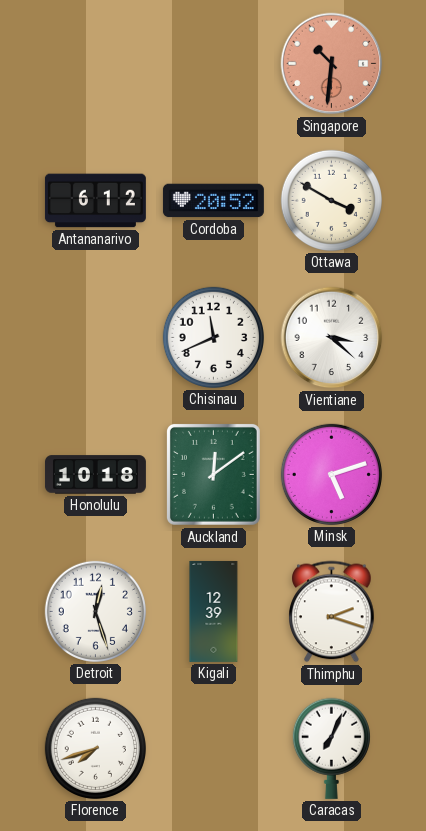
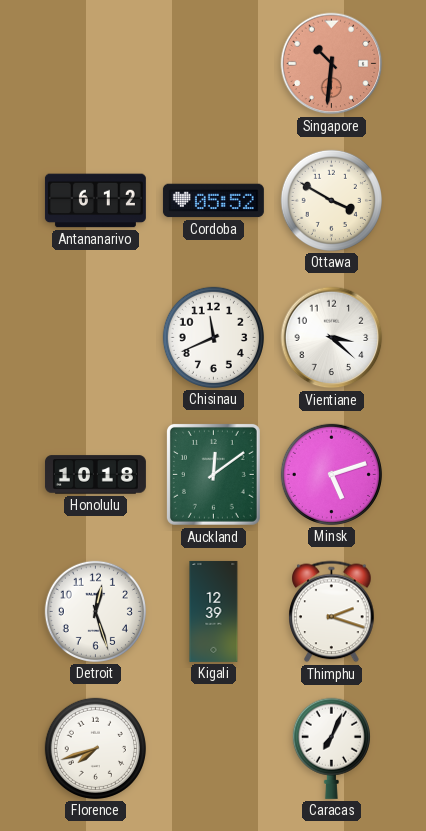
Cordoba: 20:52 -> 05:52
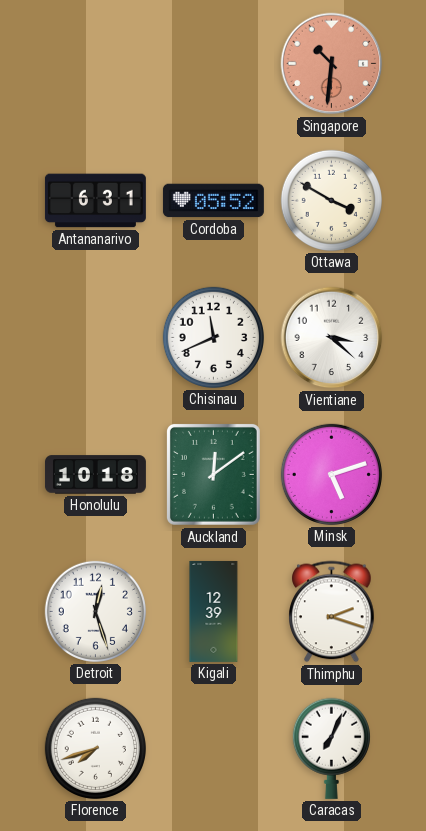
Antananarivo: 6:12 -> 6:31
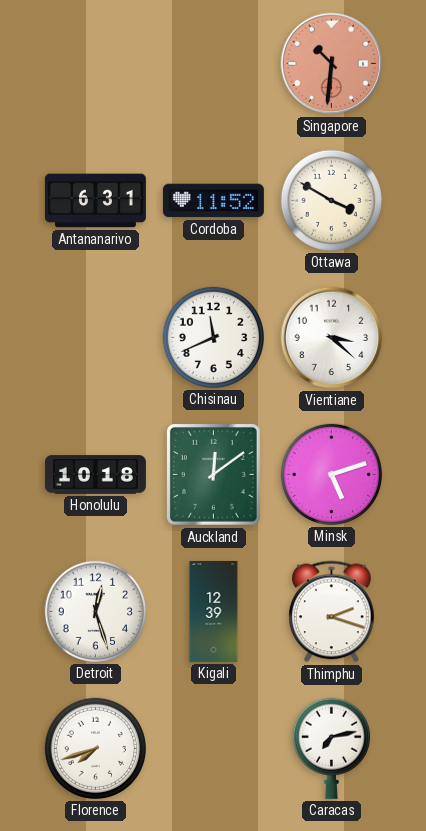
Cordoba: 05:52 -> 11:52
Caracas: 7:04 -> 7:13
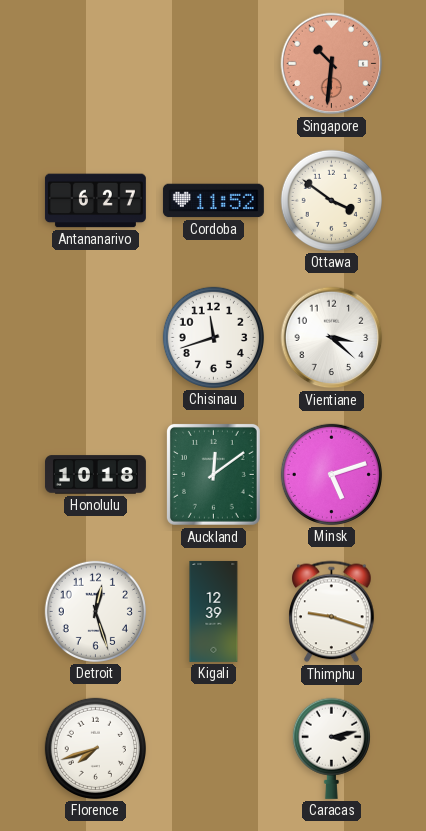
Antananarivo: 6:31 -> 6:27
Ottawa: 3:50 -> 3:51
Chisinau: 11:41 -> 11:42
Thimphu: 2:18 -> 9:18
Caracas: 7:13 -> 3:13
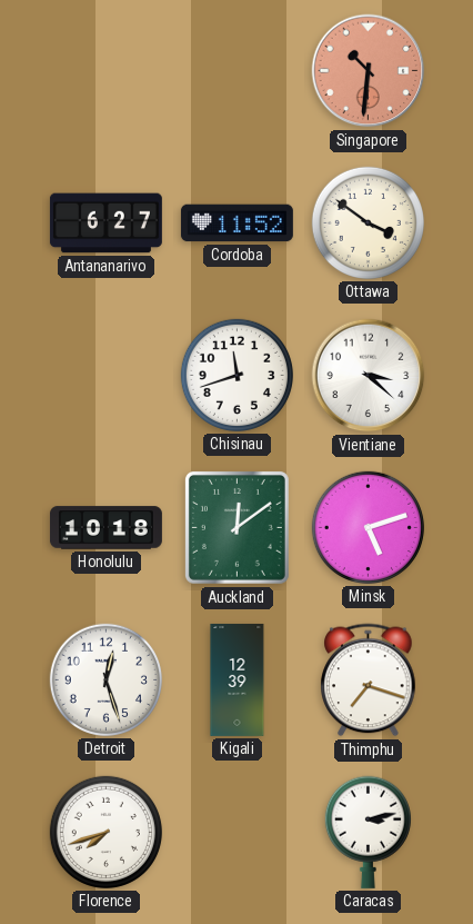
Thimphu: 9:18 -> 7:18
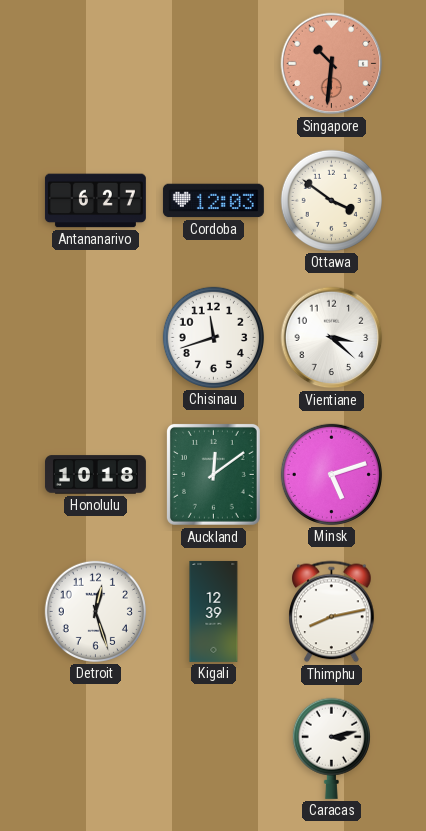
Cordoba: 11:52 -> 12:03
Thimphu: 7:18 -> 8:13
Florence: 7:42 -> none
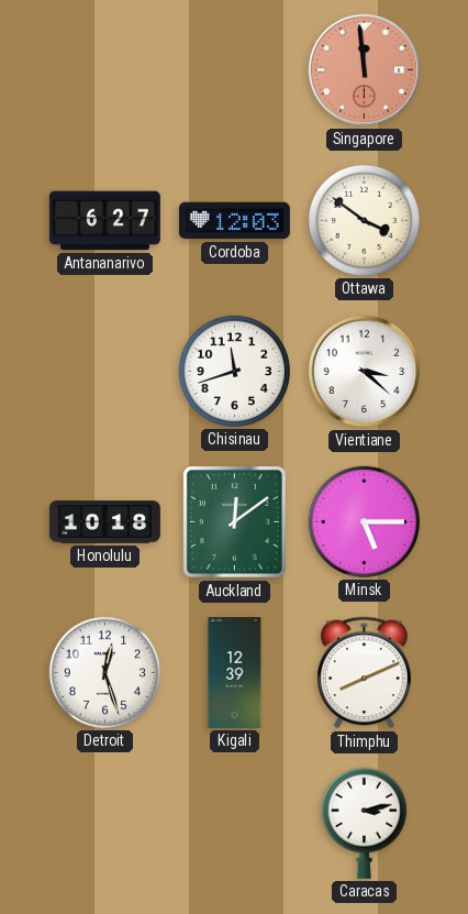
Singapore: 10:31 -> 11:59
Minsk: 5:12 -> 5:15
Thimphu: 8:13 -> 8:11
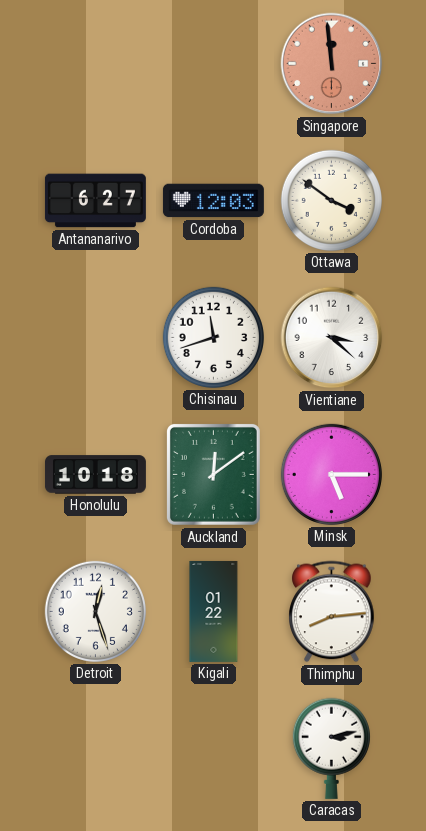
Kigali: 12:39 -> 01:22
Thimphu: 8:11 -> 8:14
